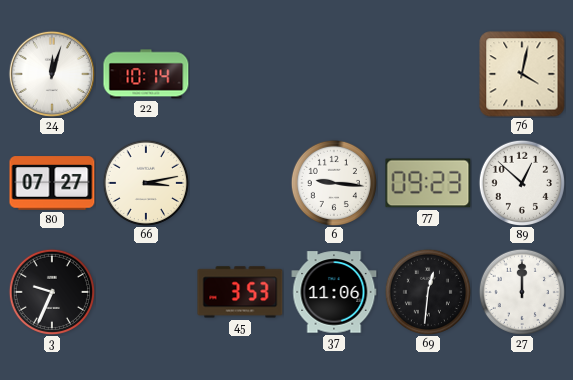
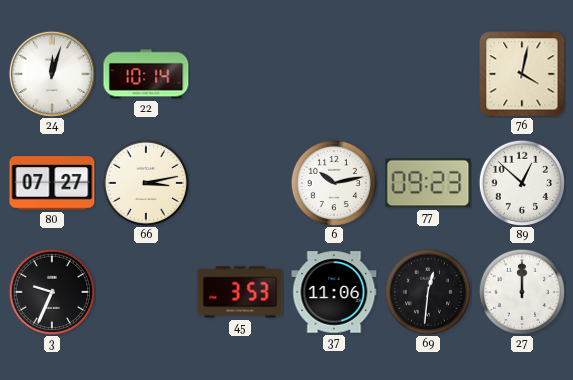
6: 9:16 -> 10:13
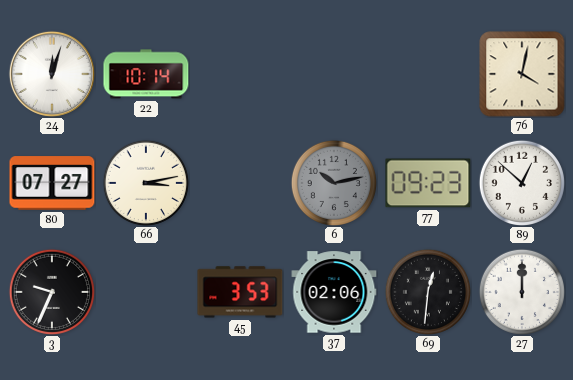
6 dial: white -> grey
37: 11:06 -> 02:06
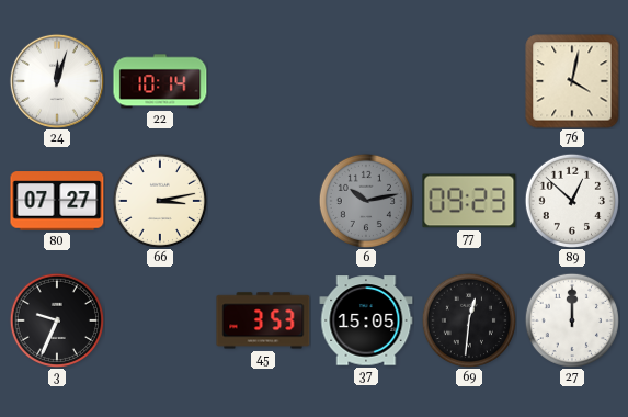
37: 02:06 -> 15:05
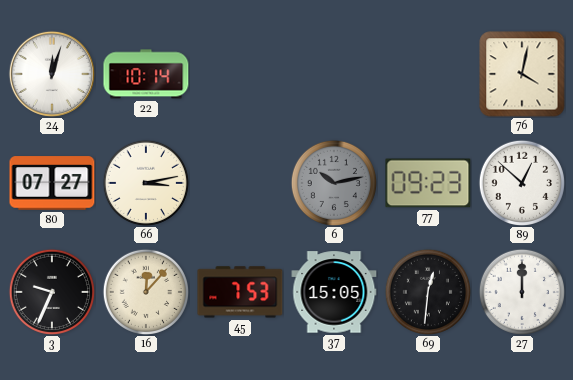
16: none -> 12:07
45: 3:53 -> 7:53
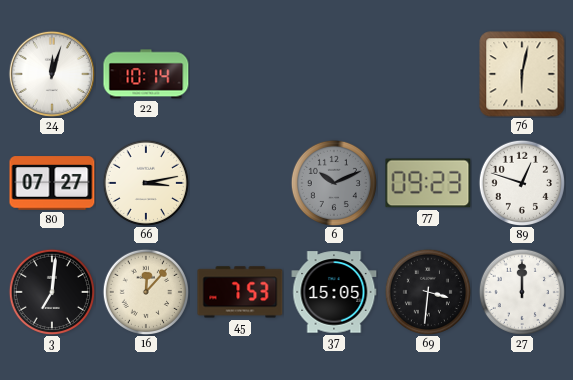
76: 4:02 -> 6:02
6: 10:13 -> 10:11
89: 12:52 -> 12:48
3: 9:34 -> 7:01
69: 12:31 -> 3:31
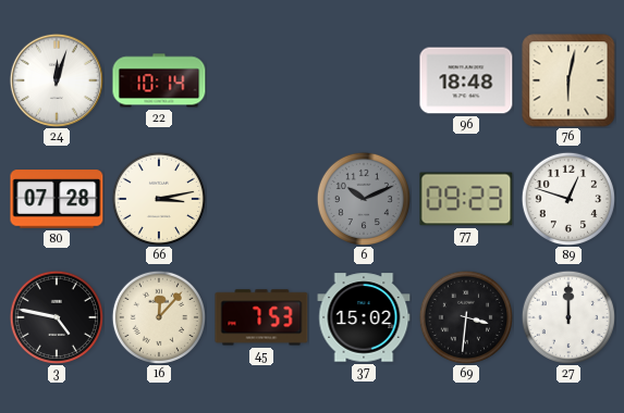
96: none -> 18:48
80: 07:27 -> 07:28
3: 7:01 -> 4:47
37: 15:05 -> 15:02
